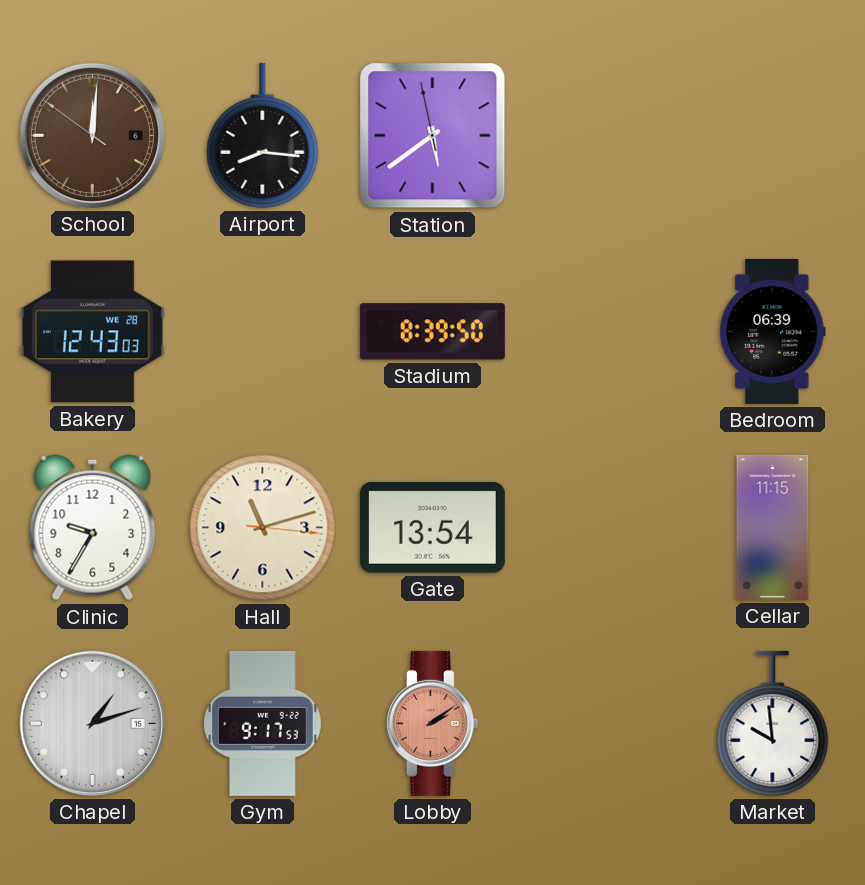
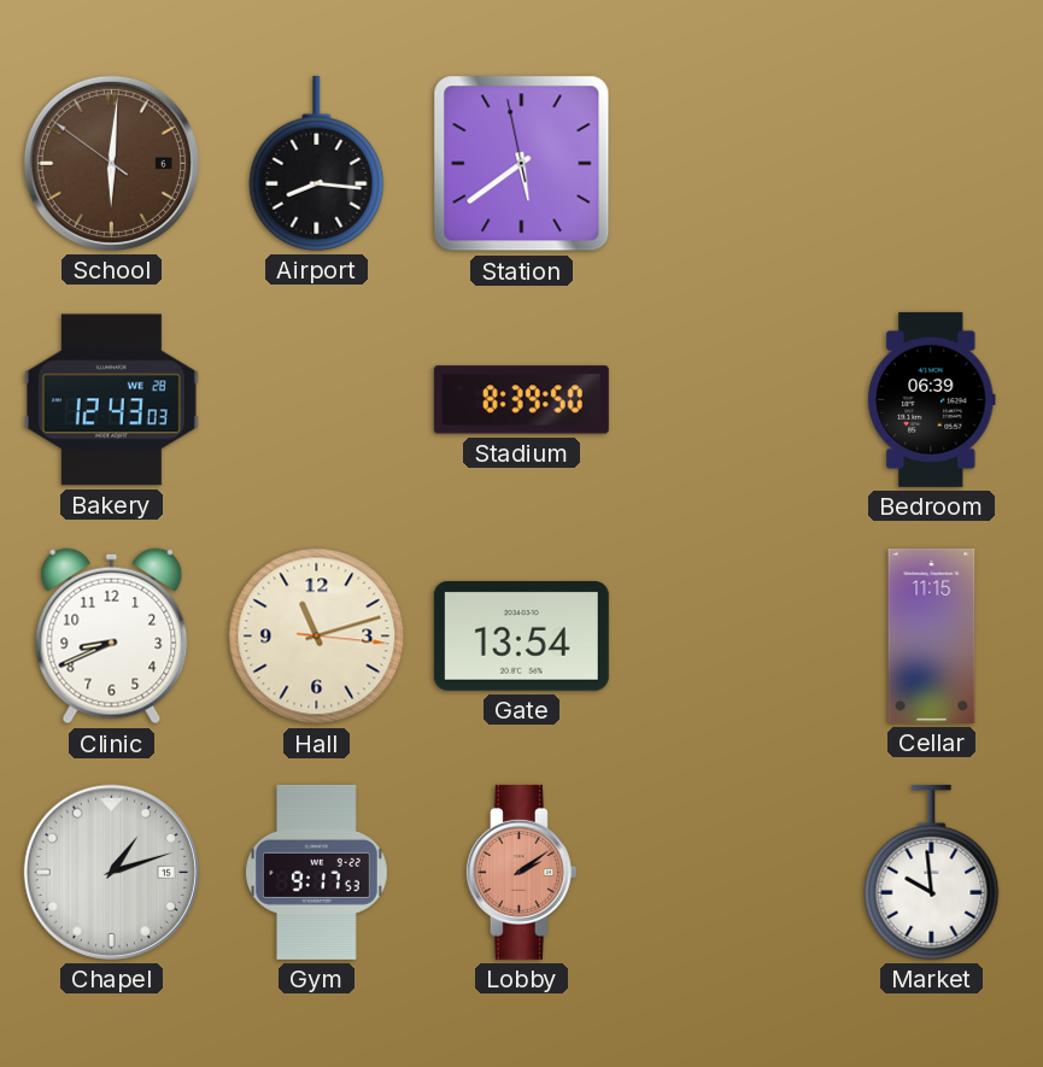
School: 12:00 -> 6:00
Clinic: 9:35 -> 8:41
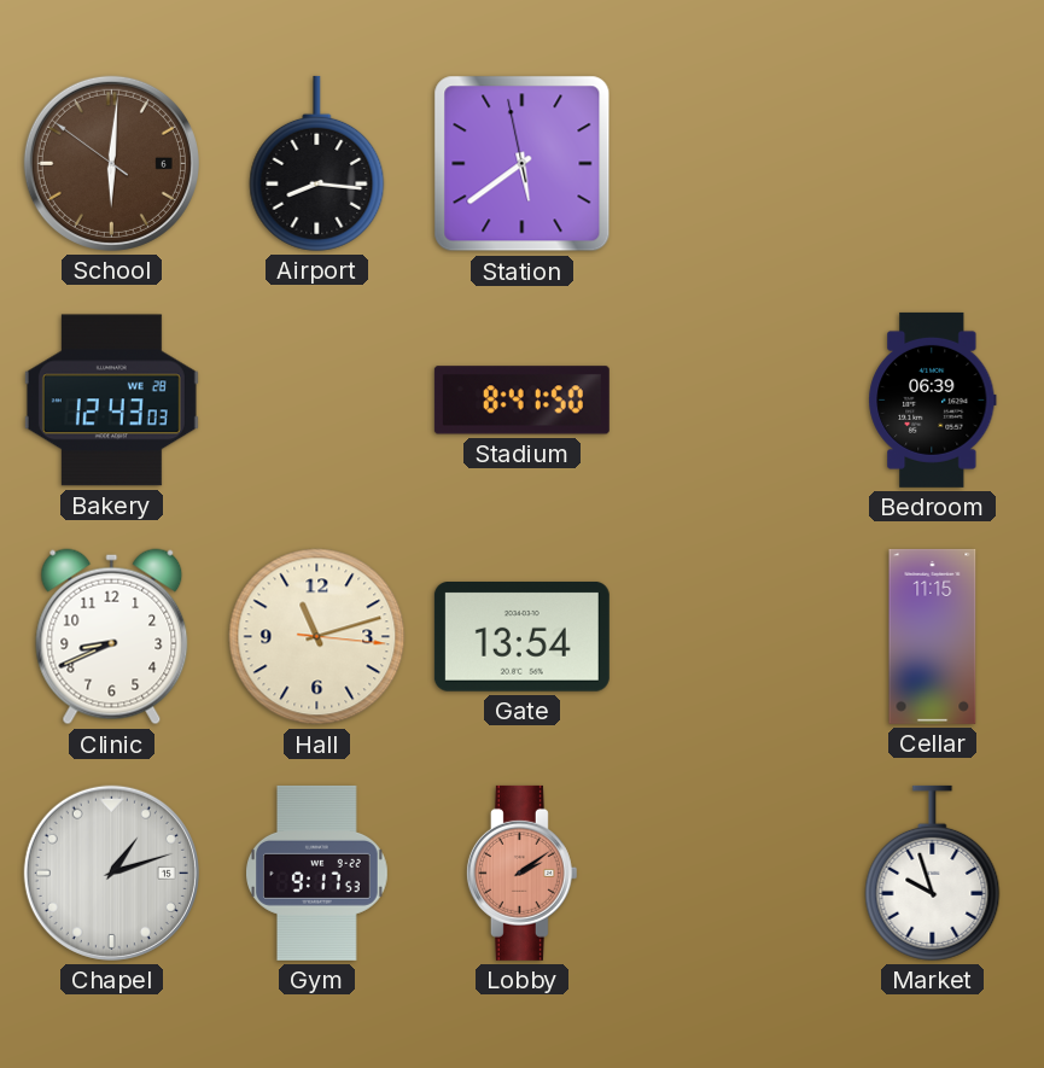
Stadium: 8:39 -> 8:41
Market: 9:59 -> 9:57
